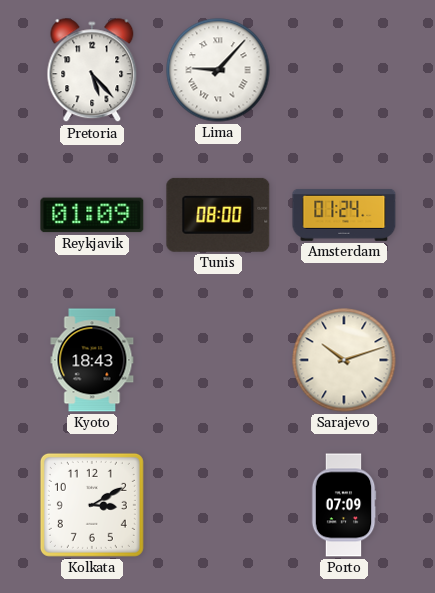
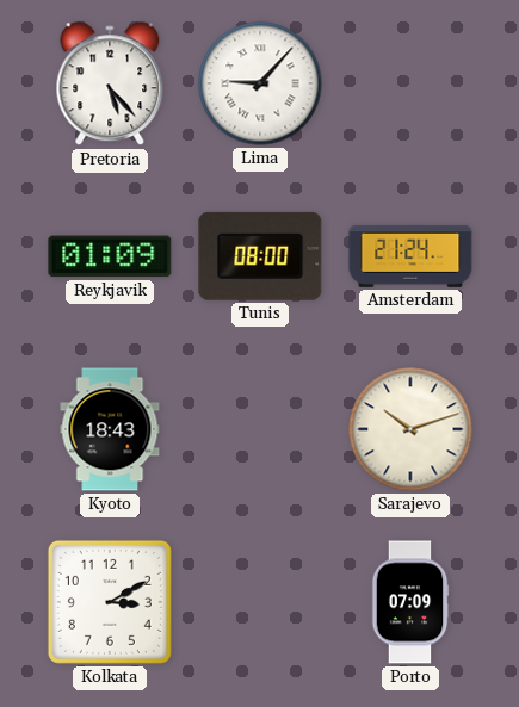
Amsterdam: 01:24 -> 21:24
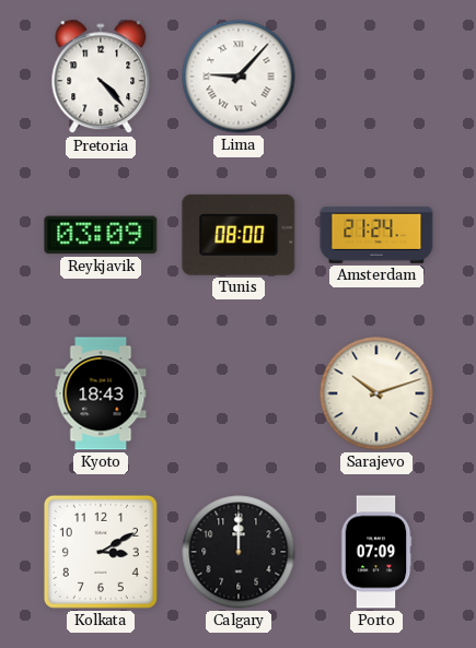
Pretoria: 5:23 -> 4:23
Reykjavik: 01:09 -> 03:09
Calgary: none -> 12:00
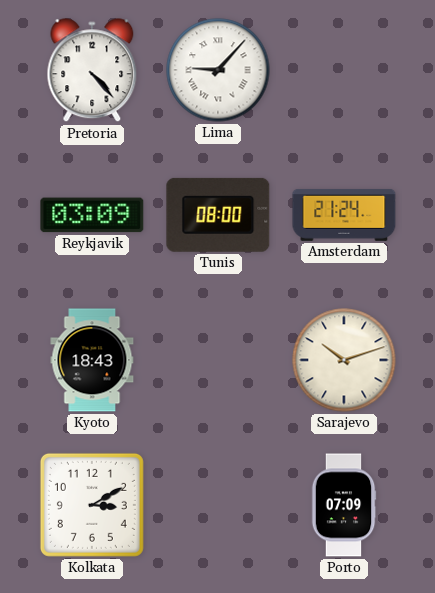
Calgary: 12:00 -> none
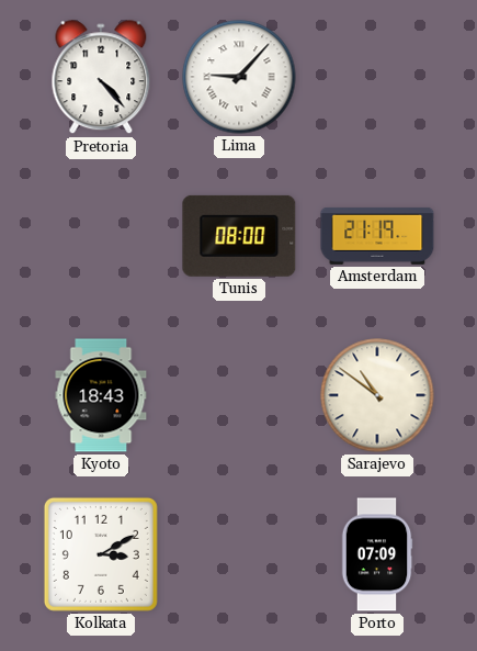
Reykjavik: 03:09 -> none
Amsterdam: 21:24 -> 21:19
Sarajevo: 10:12 -> 10:51
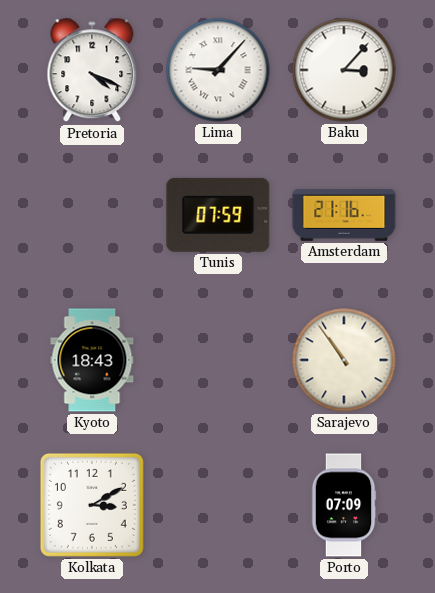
Pretoria: 4:23 -> 4:19
Baku: none -> 3:07
Tunis: 08:00 -> 07:59
Amsterdam: 21:19 -> 21:16
Sarajevo: 10:51 -> 10:54
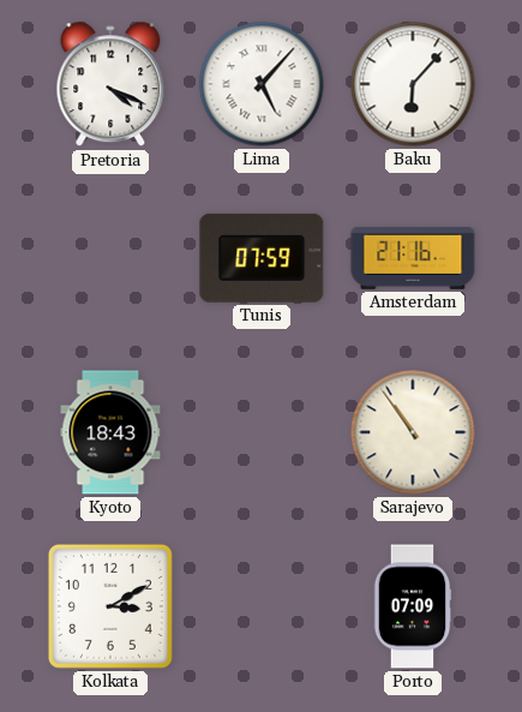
Lima: 9:07 -> 5:07
Baku: 3:07 -> 6:07
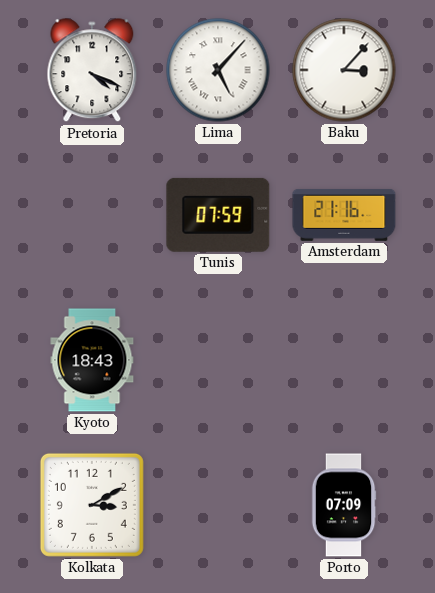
Baku: 6:07 -> 3:07
Sarajevo: 10:54 -> none
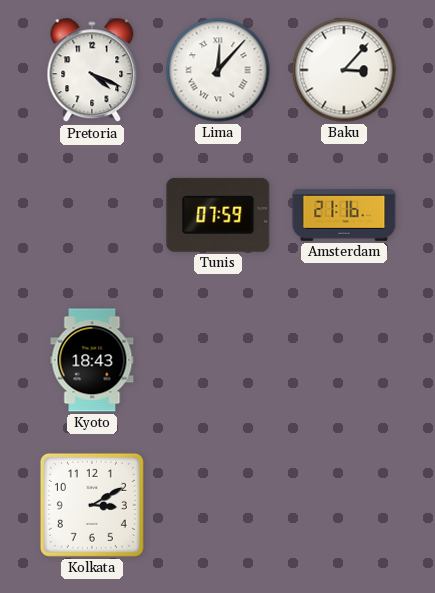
Lima: 5:07 -> 12:07
Porto: 07:09 -> none
